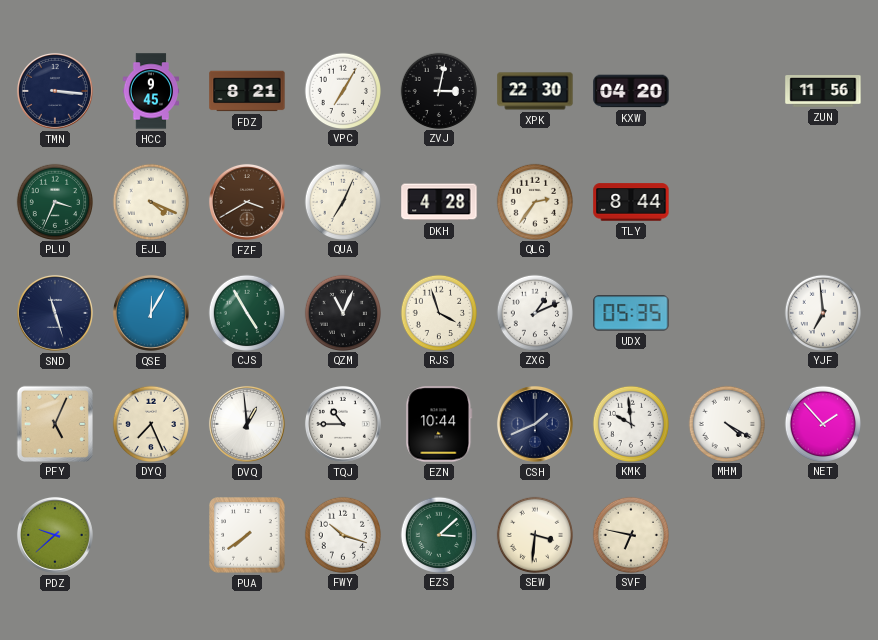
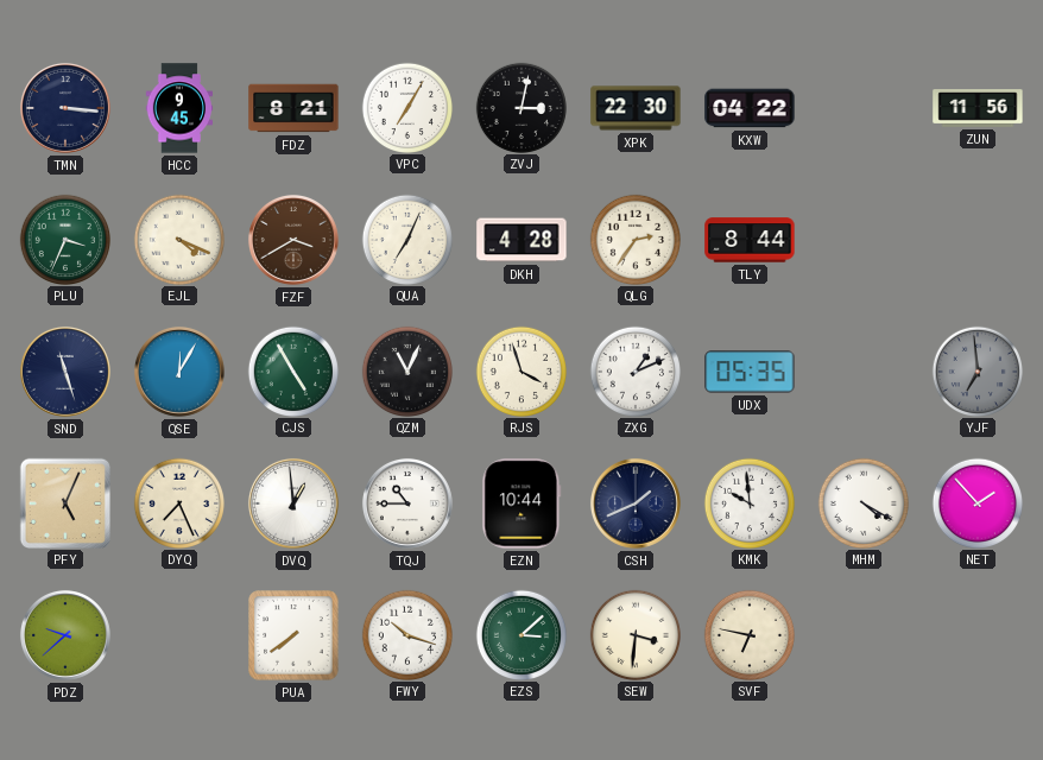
KXW: 04:20 -> 04:22
YJF dial: white -> grey
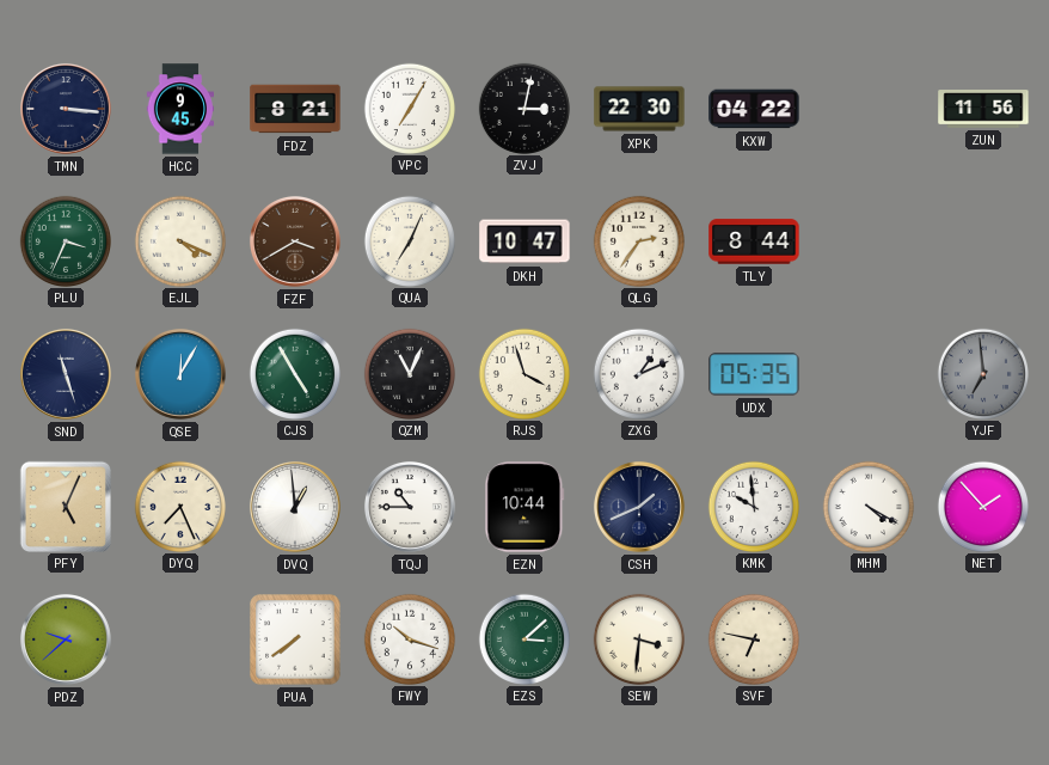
DKH: 4:28 -> 10:47
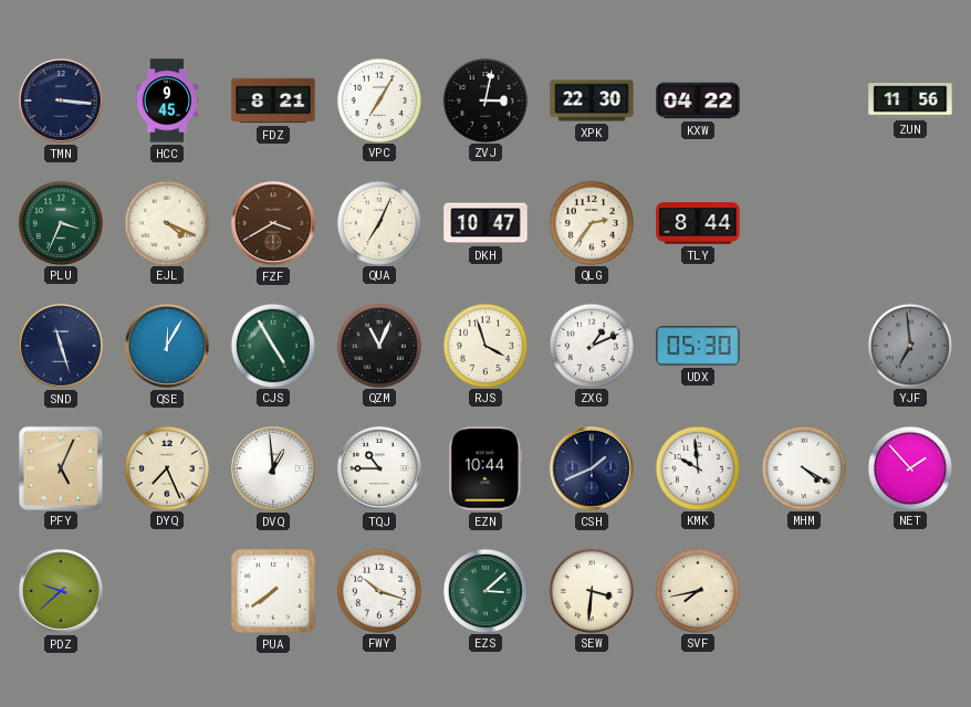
UDX: 05:35 -> 05:30
SVF: 6:47 -> 7:43
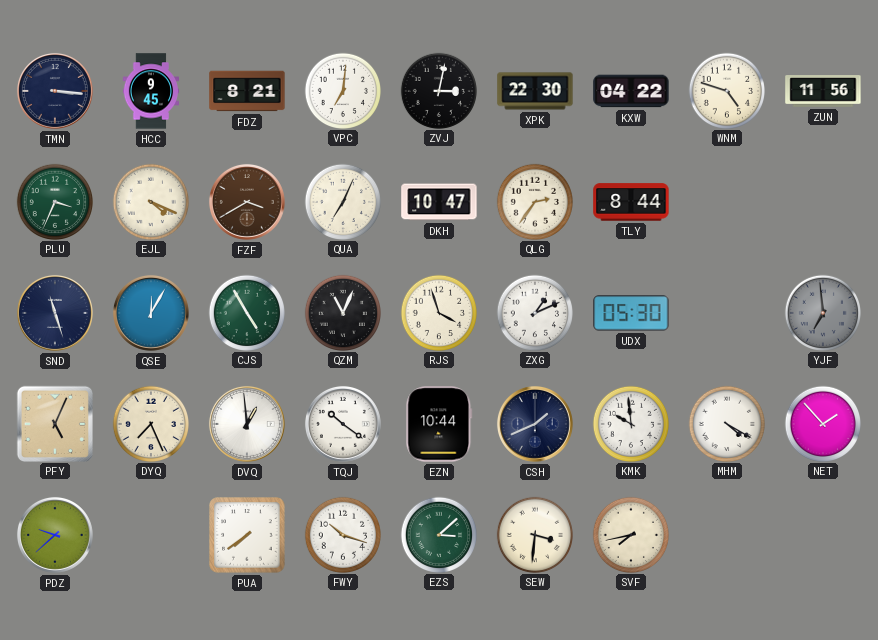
VPC: 7:05 -> 7:01
WNM: none -> 4:48
TQJ: 10:45 -> 10:21
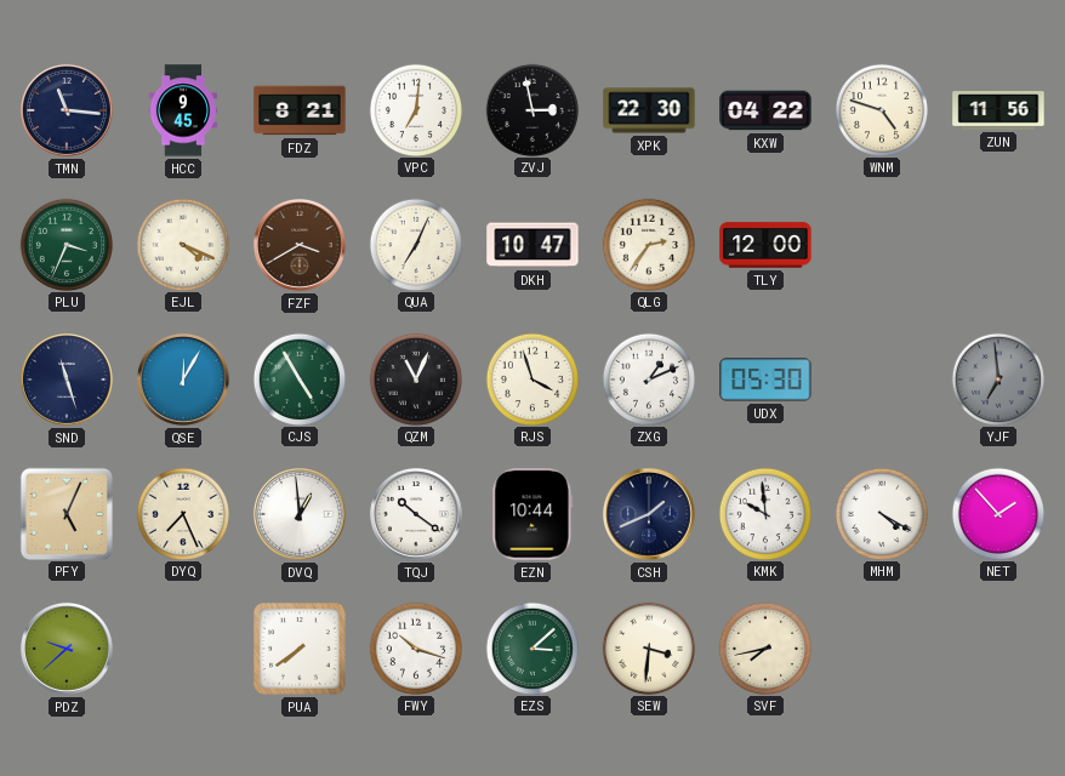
TMN: 3:16 -> 11:16
ZVJ: 3:02 -> 2:58
TLY: 8:44 -> 12:00
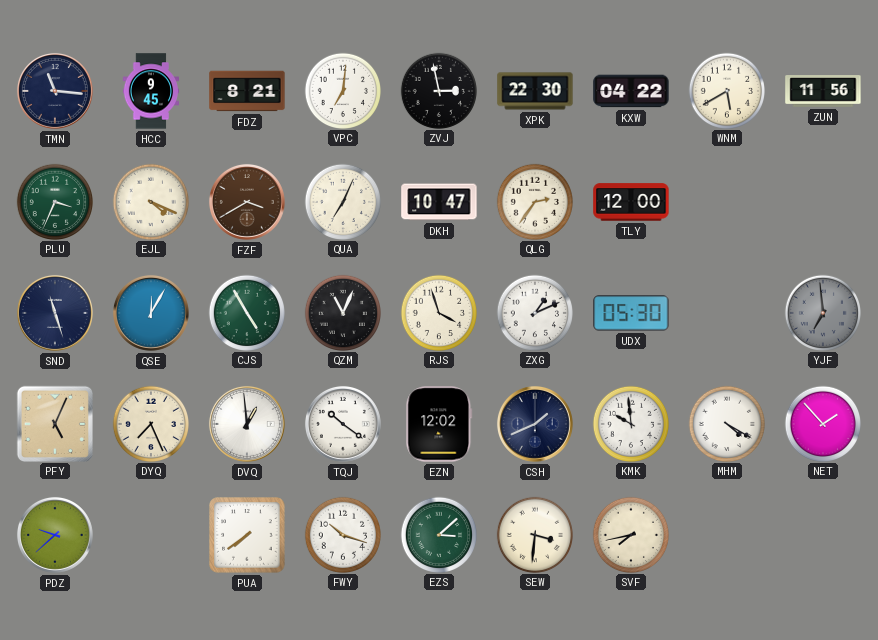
WNM: 4:48 -> 5:40
EZN: 10:44 -> 12:02
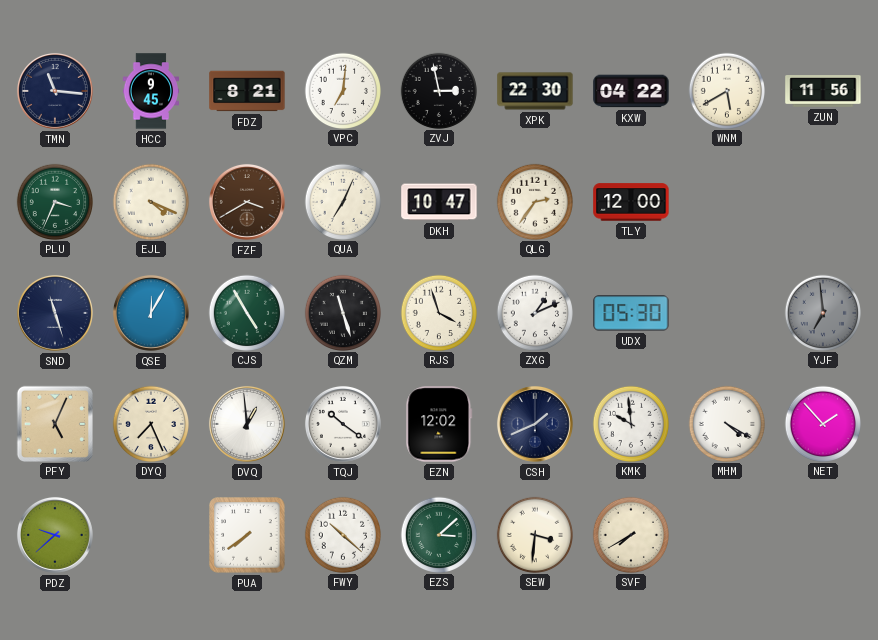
QZM: 11:04 -> 11:27
FWY: 10:18 -> 10:22
SVF: 7:43 -> 7:40
